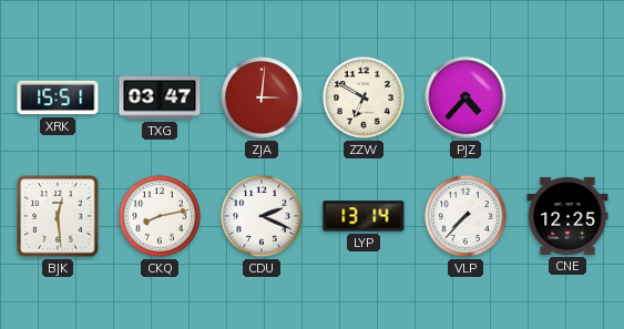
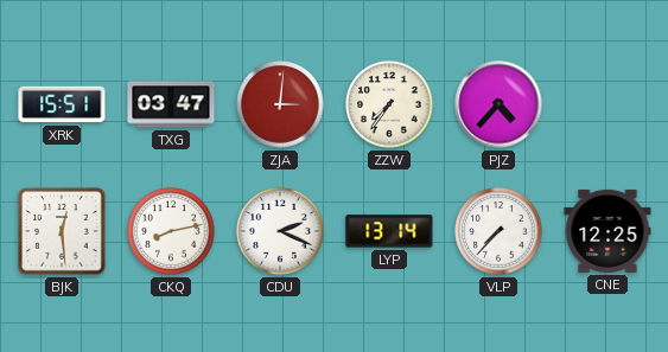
ZZW: 6:50 -> 7:36
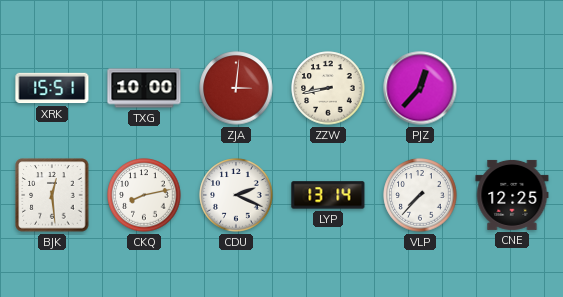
TXG: 03:47 -> 10:00
ZZW: 7:36 -> 8:43
PJZ: 4:37 -> 12:37
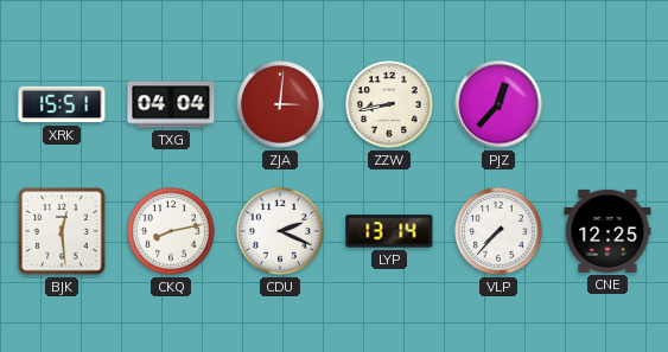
TXG: 10:00 -> 04:04
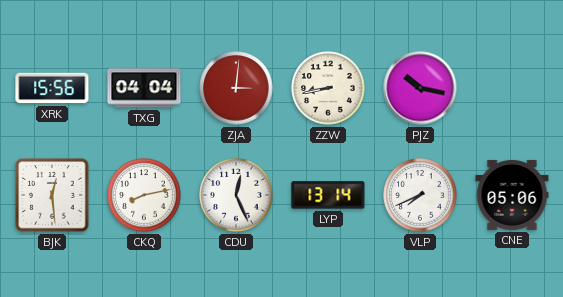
XRK: 15:51 -> 15:56
PJZ: 12:37 -> 10:17
CDU: 2:19 -> 12:26
VLP: 7:37 -> 7:41
CNE: 12:25 -> 05:06
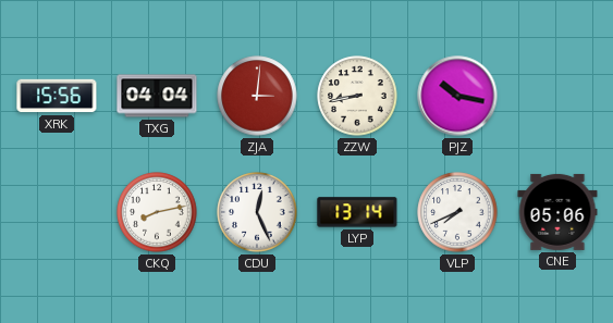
BJK: 12:29 -> none
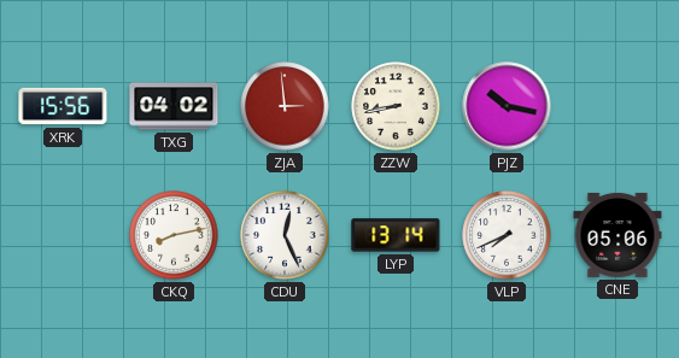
TXG: 04:04 -> 04:02
ZJA: 3:01 -> 2:59
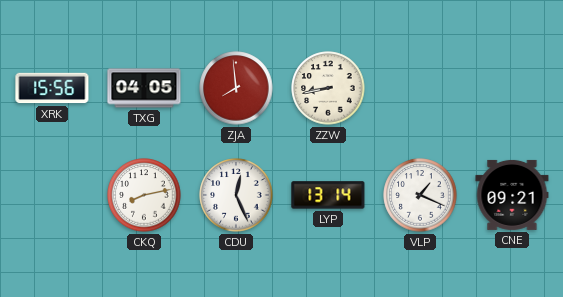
TXG: 04:02 -> 04:05
ZJA: 2:59 -> 7:59
PJZ: 10:17 -> none
VLP: 7:41 -> 1:19
CNE: 05:06 -> 09:21
